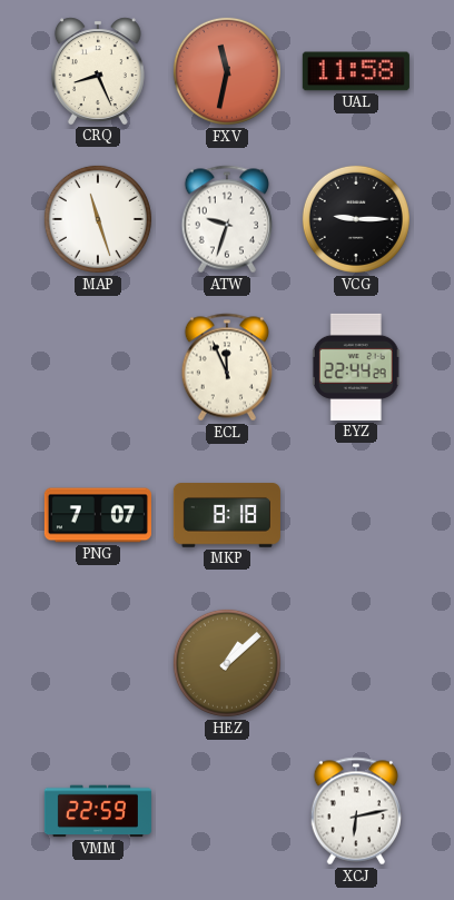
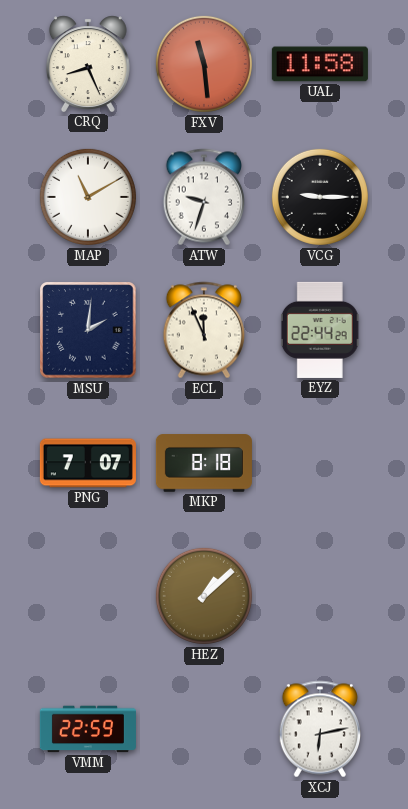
FXV: 11:32 -> 11:29
MAP: 11:27 -> 11:10
MSU: none -> 2:01
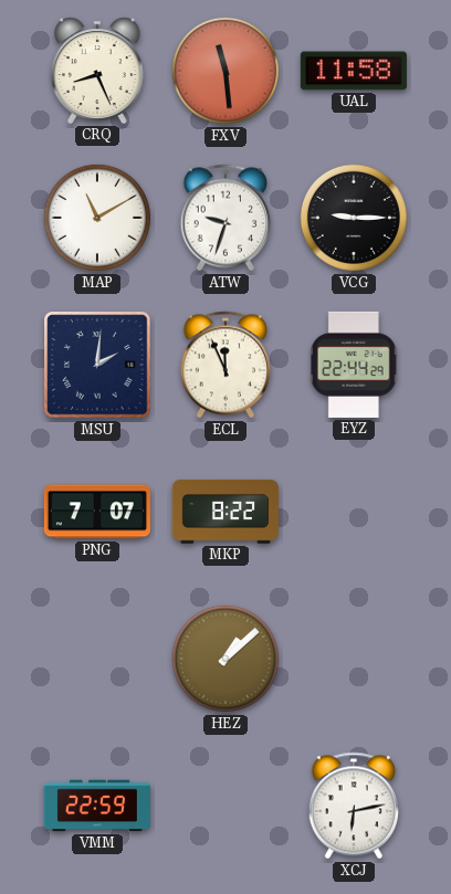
MKP: 8:18 -> 8:22
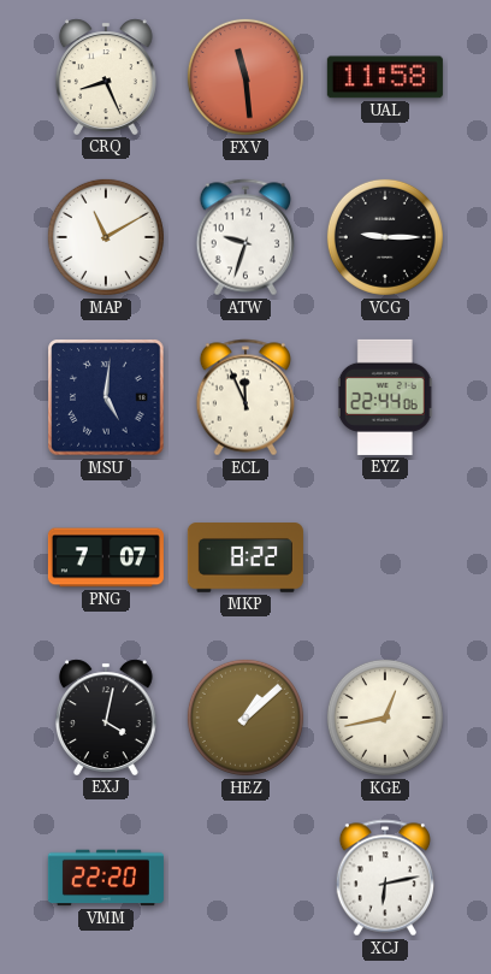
MSU: 2:01 -> 5:01
EYZ: 22:44:29 -> 22:44:06
EXJ: none -> 4:02
KGE: none -> 12:43
VMM: 22:59 -> 22:20
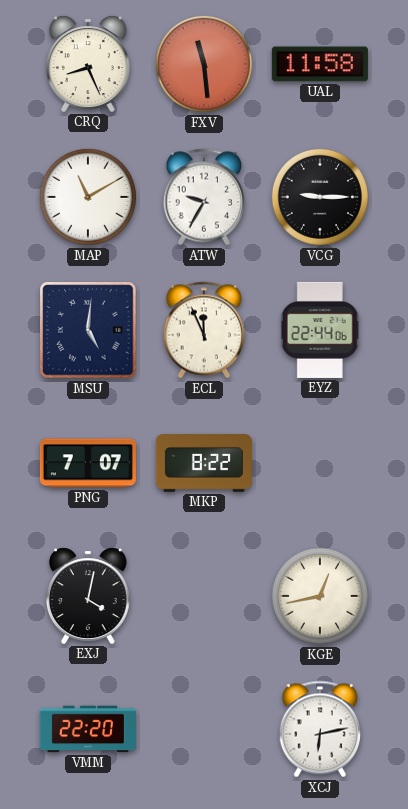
ATW: 9:33 -> 9:35
HEZ: 1:08 -> none
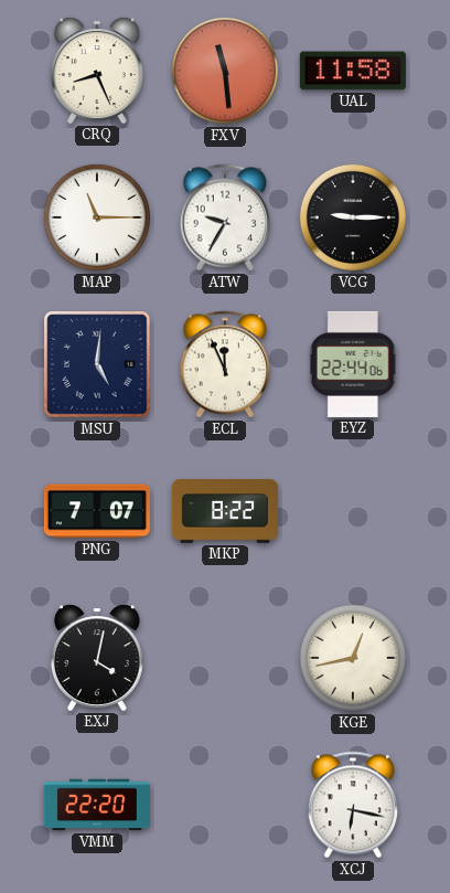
MAP: 11:10 -> 11:15
XCJ: 6:13 -> 6:17
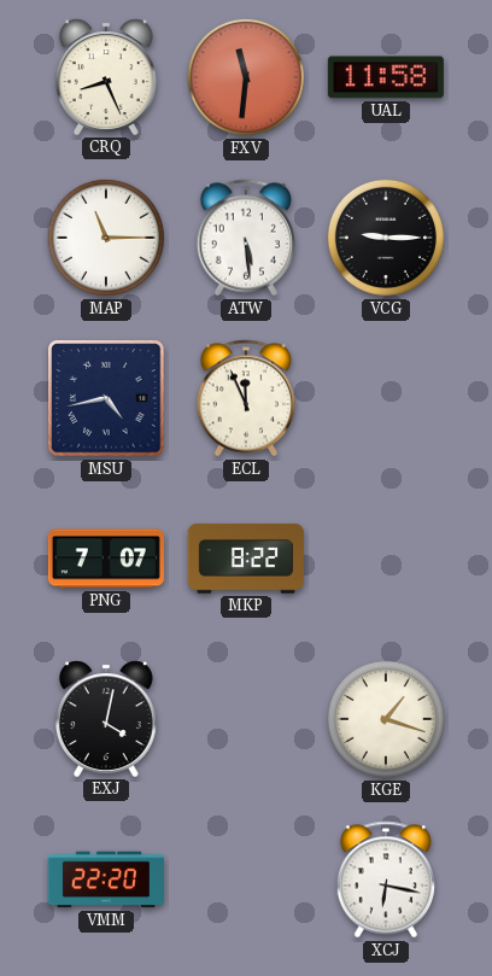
FXV: 11:29 -> 11:31
ATW: 9:35 -> 5:29
MSU: 5:01 -> 4:43
EYZ: 22:44 -> none
KGE: 12:43 -> 1:18
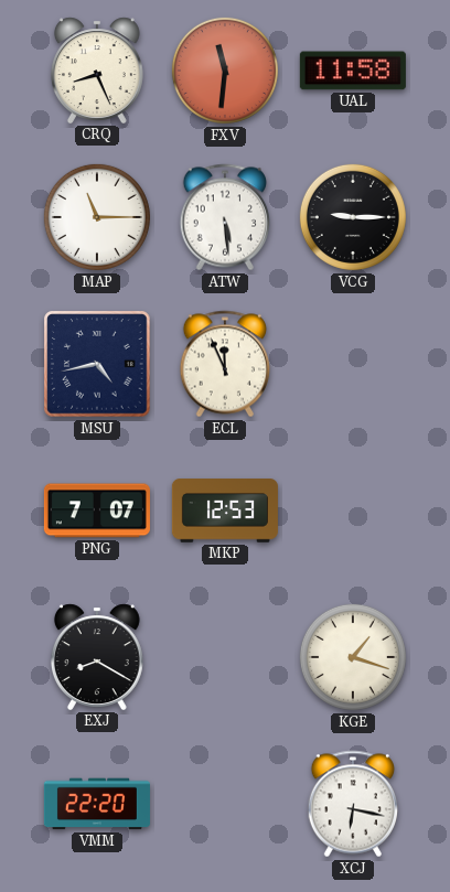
MKP: 8:22 -> 12:53
EXJ: 4:02 -> 8:20
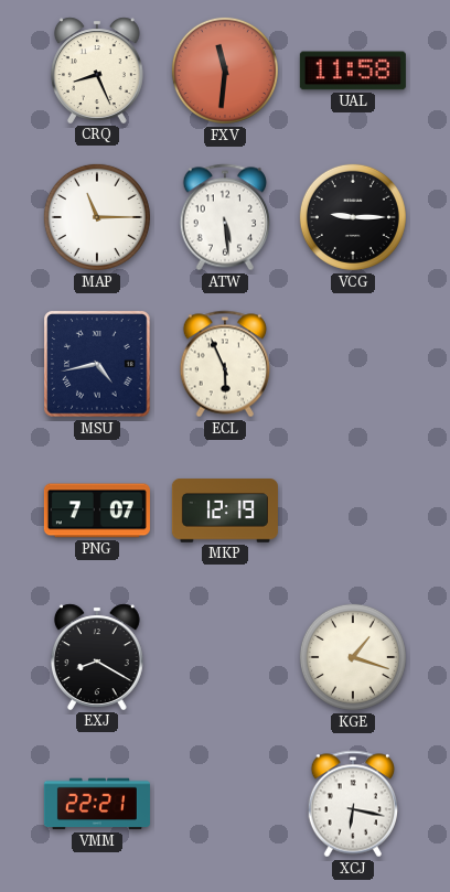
ECL: 11:56 -> 5:56
MKP: 12:53 -> 12:19
VMM: 22:20 -> 22:21
